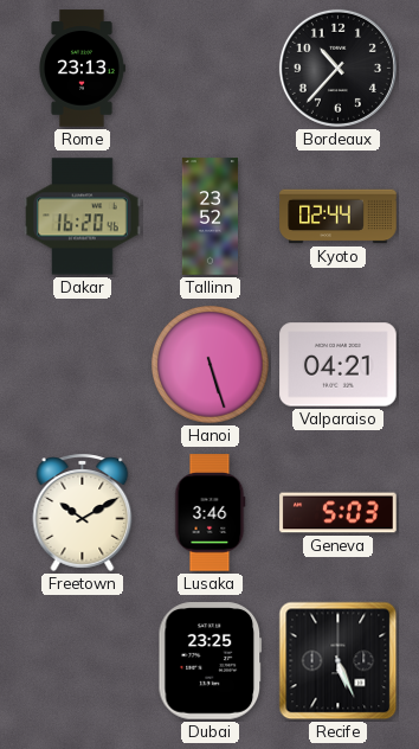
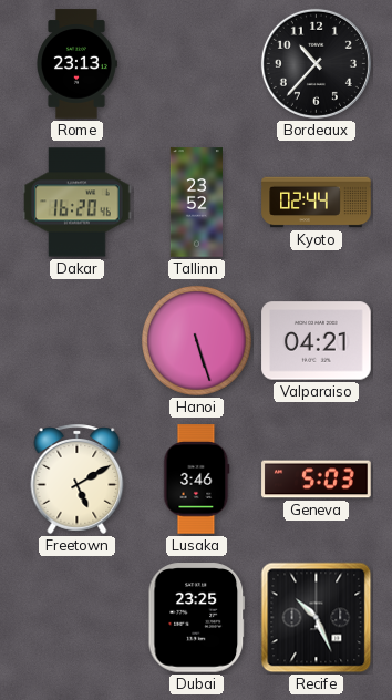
Freetown: 10:10 -> 5:10
Recife: 5:26 -> 10:26
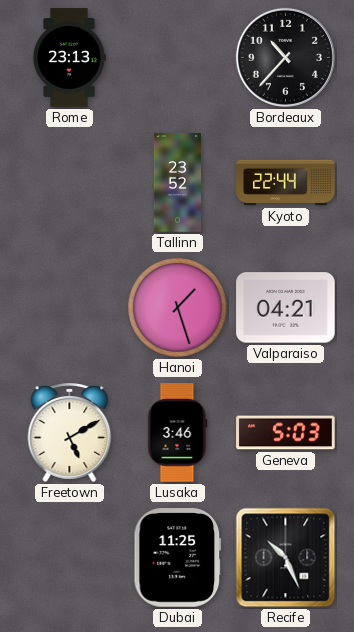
Dakar: 16:20 -> none
Kyoto: 02:44 -> 22:44
Hanoi: 5:27 -> 1:27
Dubai: 23:25 -> 11:25
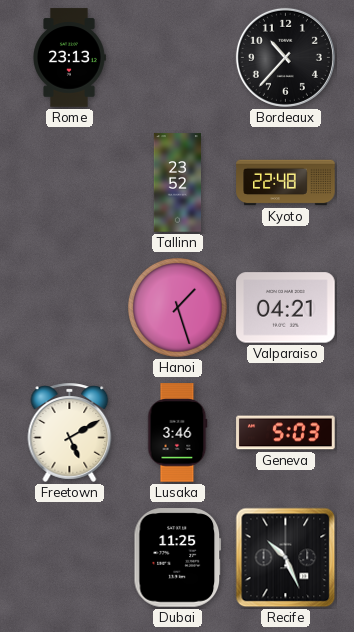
Kyoto: 22:44 -> 22:48
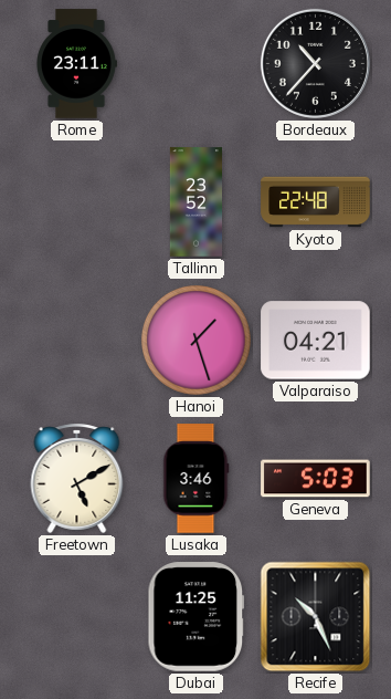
Rome: 23:13 -> 23:11
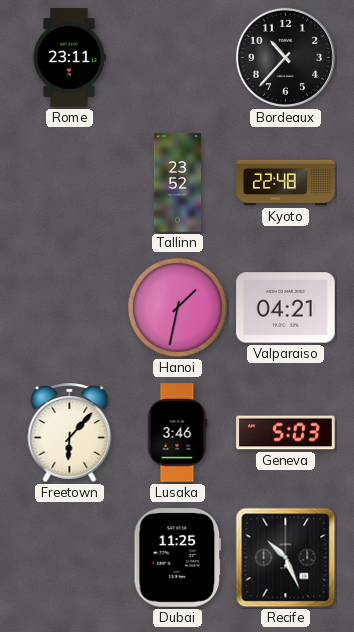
Hanoi: 1:27 -> 1:32
Freetown: 5:10 -> 6:07
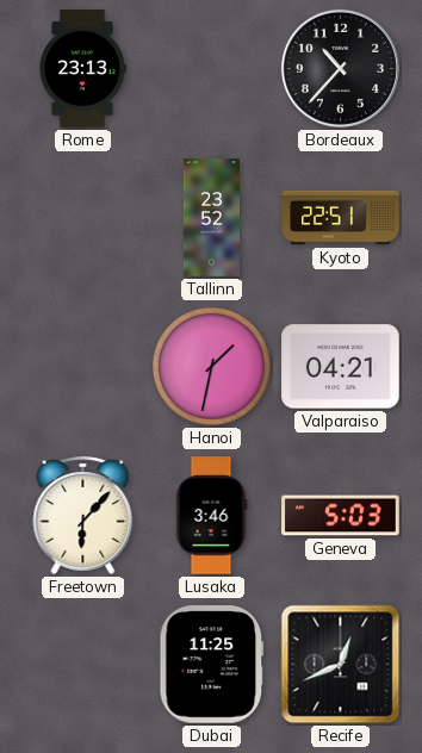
Rome: 23:11 -> 23:13
Kyoto: 22:48 -> 22:51
Recife: 10:26 -> 12:41
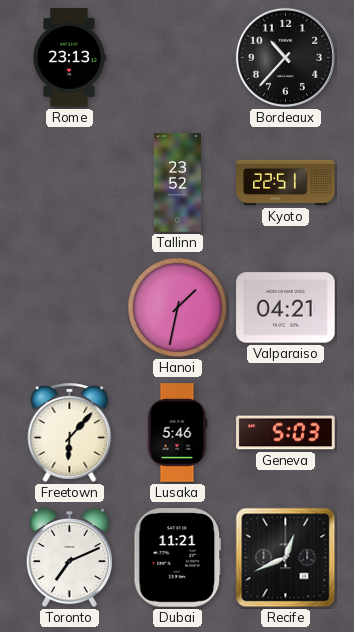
Lusaka: 3:46 -> 5:46
Toronto: none -> 7:11
Dubai: 11:25 -> 11:21
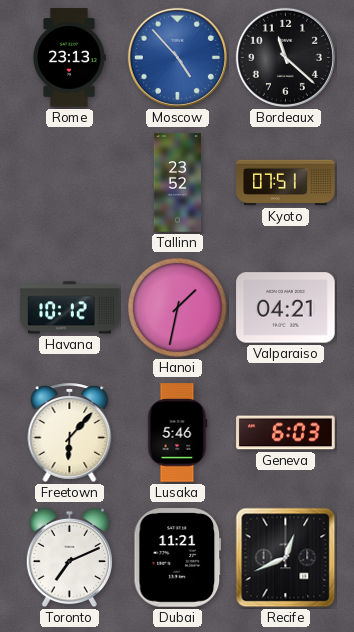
Moscow: none -> 4:53
Bordeaux: 10:37 -> 11:22
Kyoto: 22:51 -> 07:51
Havana: none -> 10:12
Geneva: 5:03 -> 6:03
